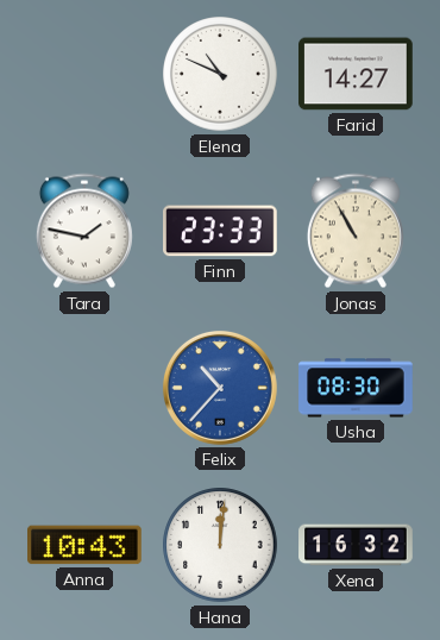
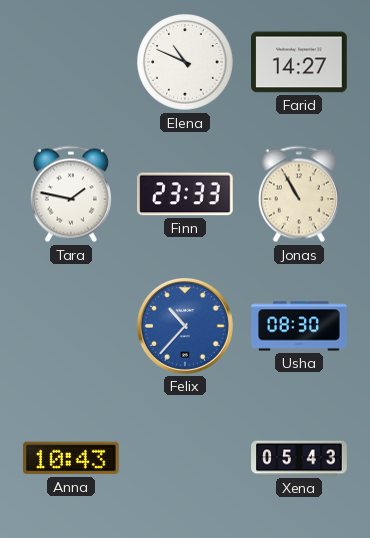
Hana: 12:01 -> none
Xena: 16:32 -> 05:43
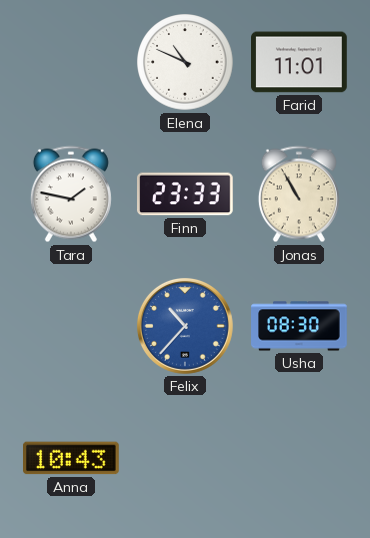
Farid: 14:27 -> 11:01
Xena: 05:43 -> none
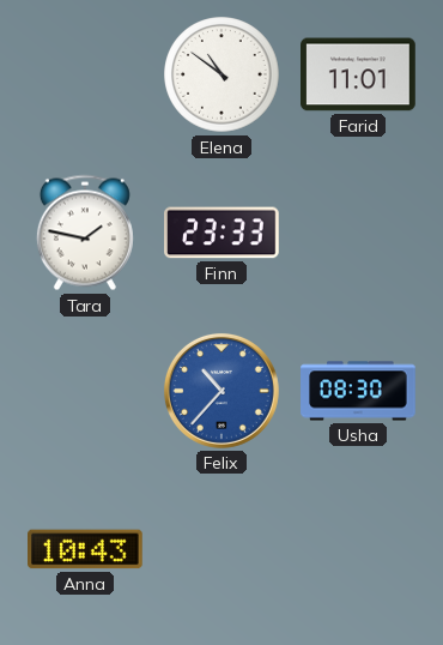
Elena: 10:49 -> 10:51
Jonas: 10:55 -> none
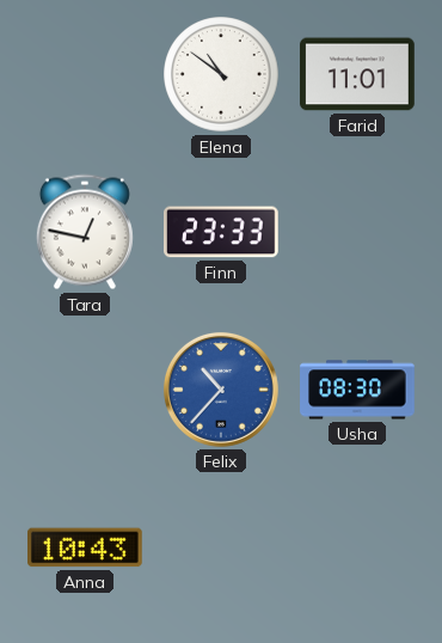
Tara: 1:47 -> 12:47
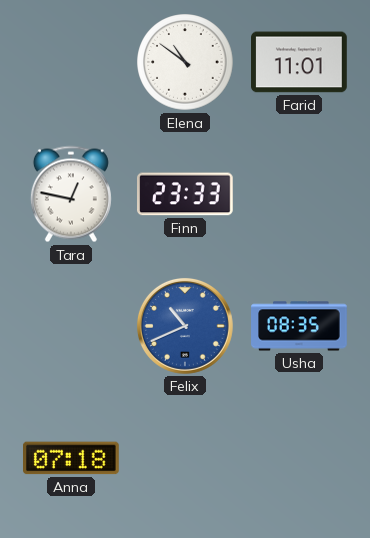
Felix: 10:37 -> 10:41
Usha: 08:30 -> 08:35
Anna: 10:43 -> 07:18
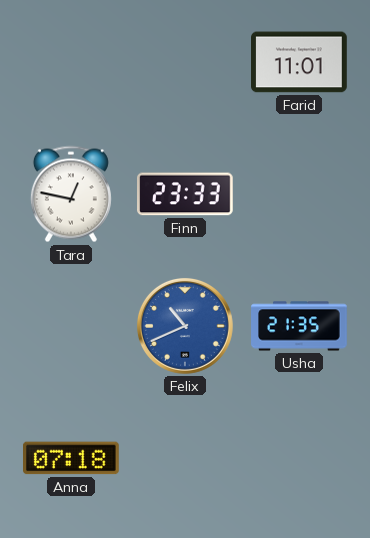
Elena: 10:51 -> none
Usha: 08:35 -> 21:35
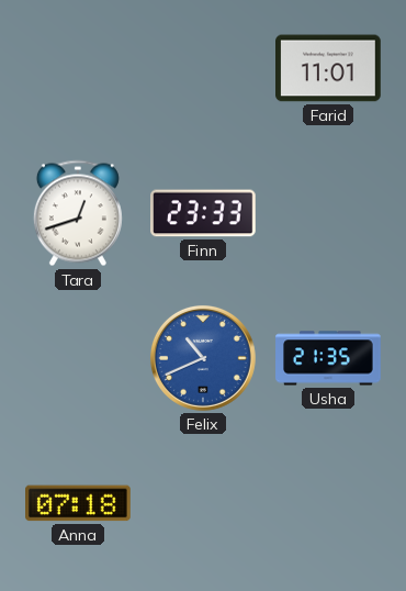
Tara: 12:47 -> 12:42
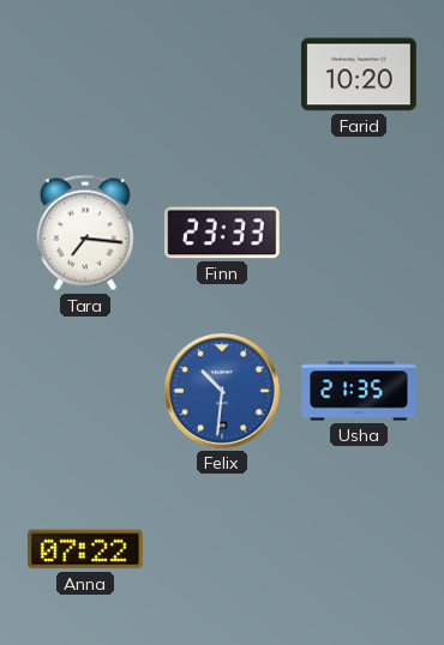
Farid: 11:01 -> 10:20
Tara: 12:42 -> 7:16
Felix: 10:41 -> 10:31
Anna: 07:18 -> 07:22
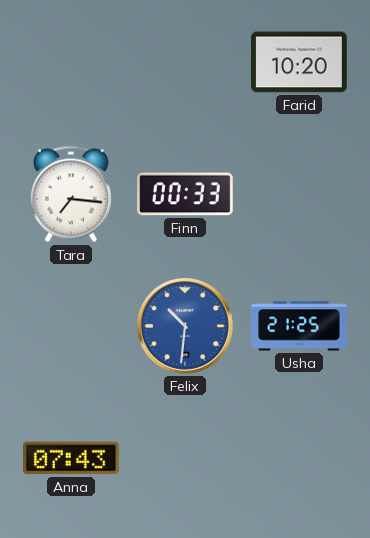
Finn: 23:33 -> 00:33
Usha: 21:35 -> 21:25
Anna: 07:22 -> 07:43
